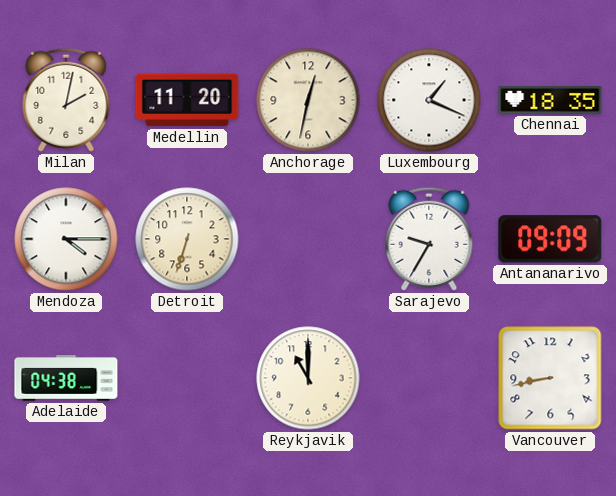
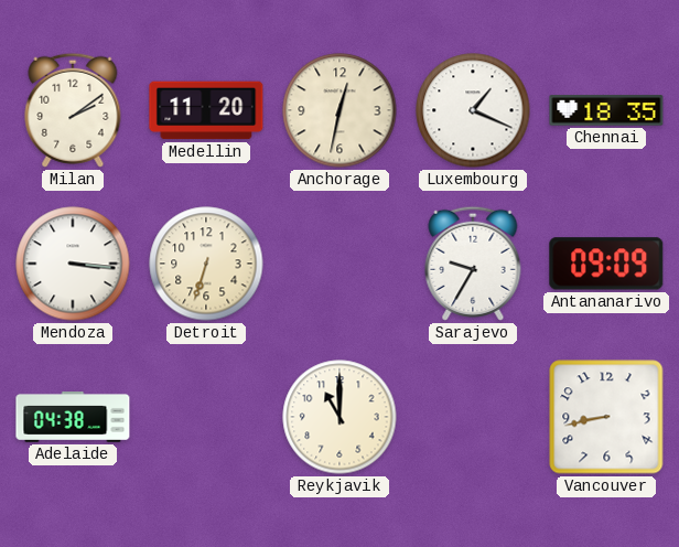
Milan: 2:02 -> 2:09
Mendoza: 4:15 -> 3:16
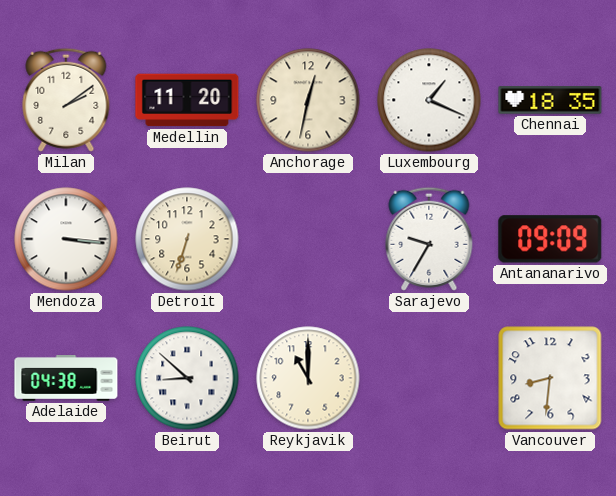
Beirut: none -> 8:52
Vancouver: 8:43 -> 8:31
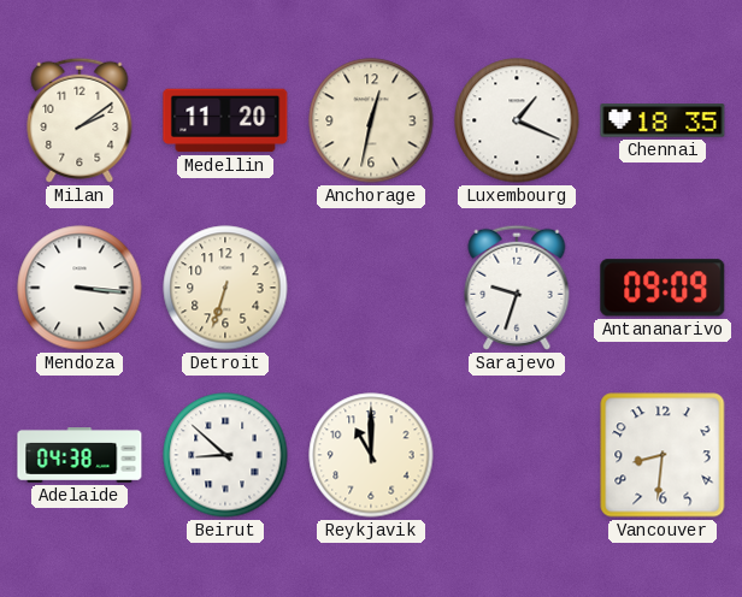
Sarajevo: 9:35 -> 9:33
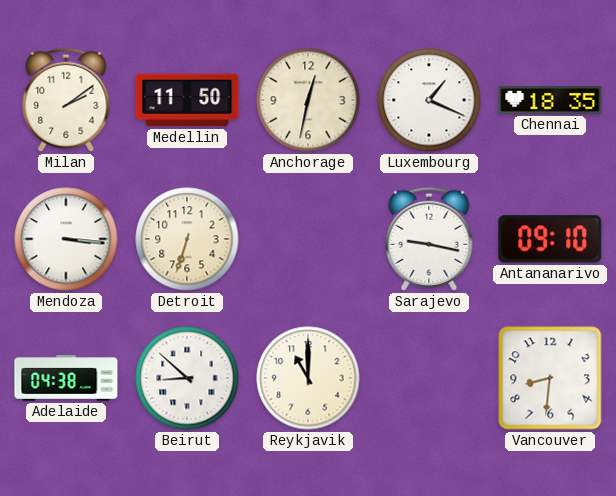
Medellin: 11:20 -> 11:50
Sarajevo: 9:33 -> 9:17
Antananarivo: 09:09 -> 09:10
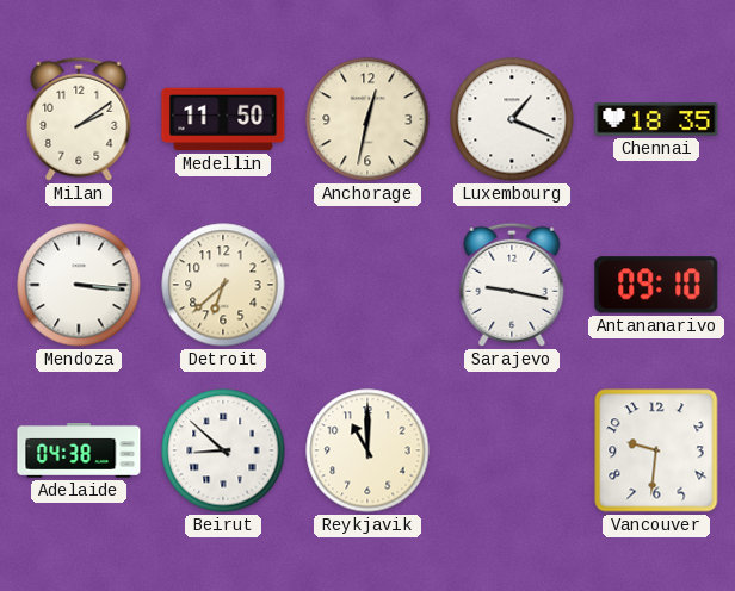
Detroit: 6:33 -> 6:38
Vancouver: 8:31 -> 9:31
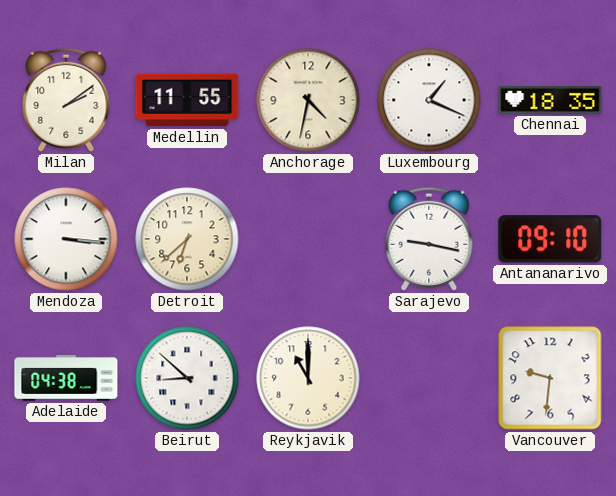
Medellin: 11:50 -> 11:55
Anchorage: 12:32 -> 4:32
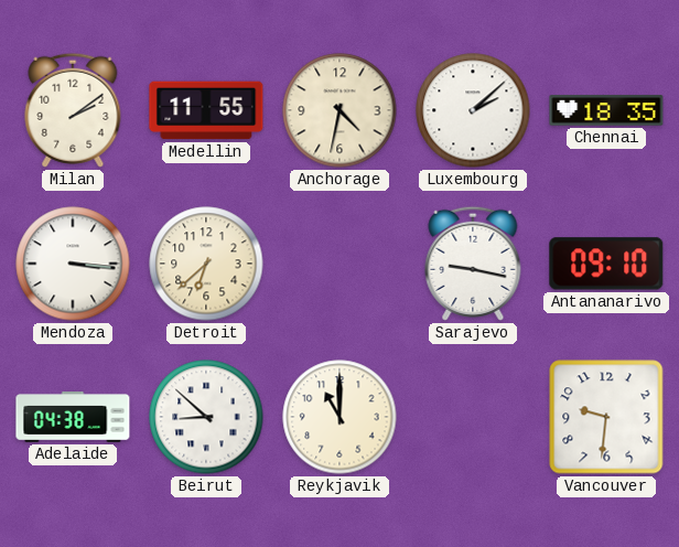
Luxembourg: 1:19 -> 2:08
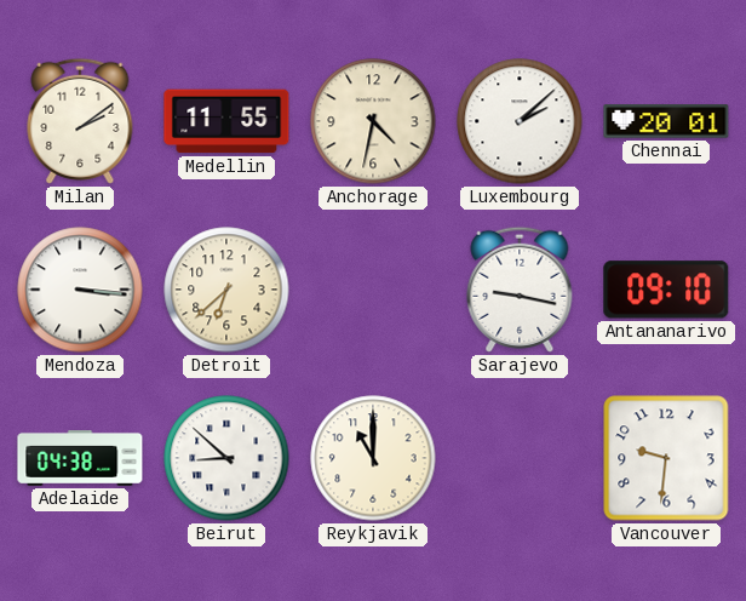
Chennai: 18:35 -> 20:01
